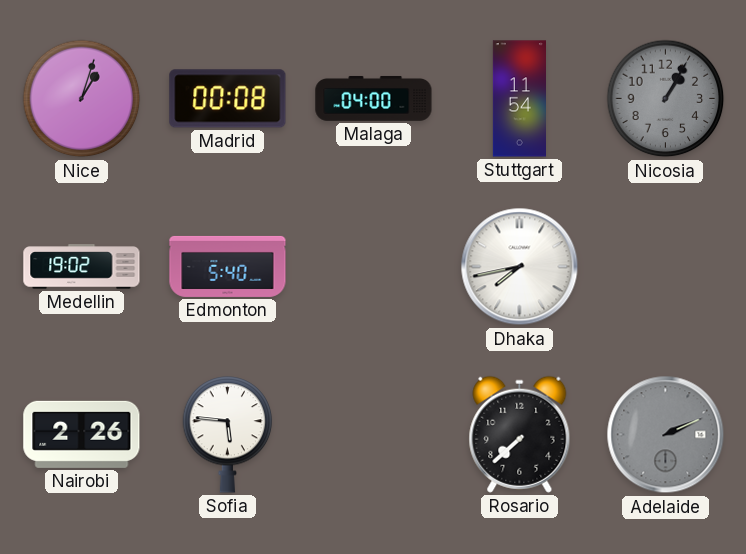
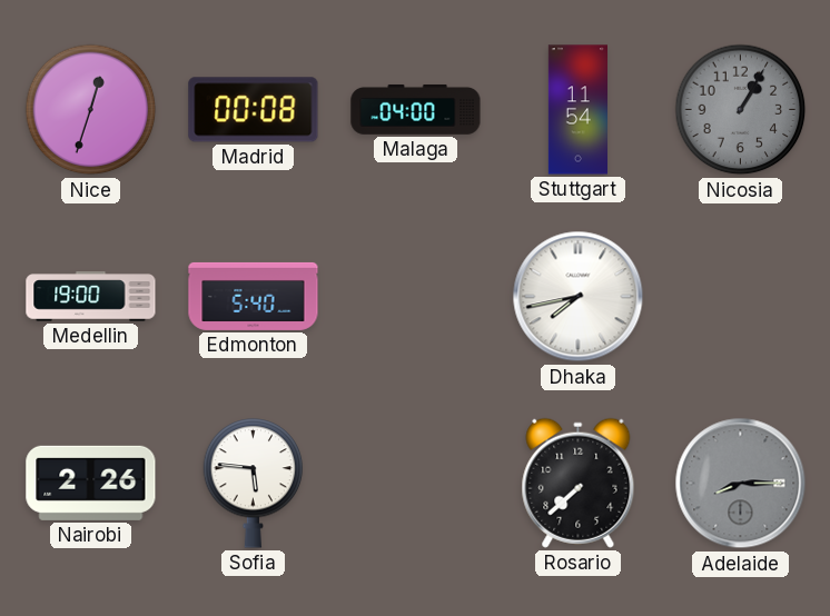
Nice: 1:03 -> 12:33
Medellin: 19:02 -> 19:00
Adelaide: 2:11 -> 8:15
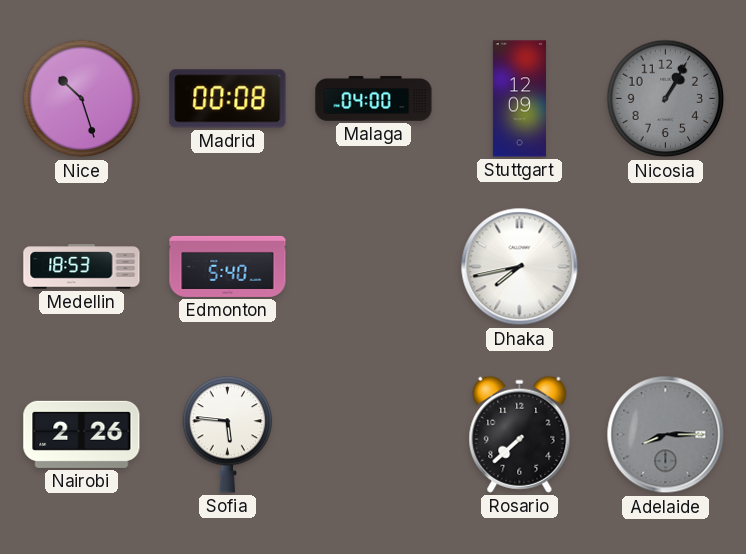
Nice: 12:33 -> 10:27
Stuttgart: 11:54 -> 12:09
Medellin: 19:00 -> 18:53
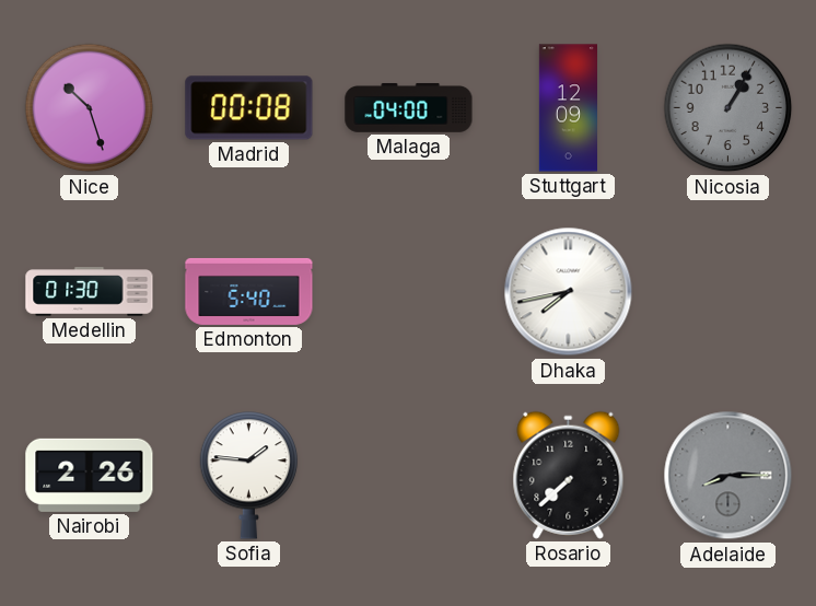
Medellin: 18:53 -> 01:30
Sofia: 5:46 -> 1:46
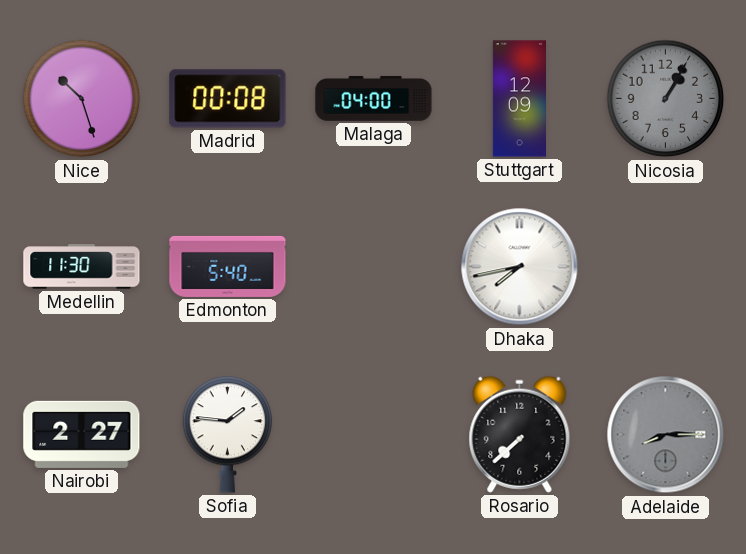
Medellin: 01:30 -> 11:30
Nairobi: 2:26 -> 2:27
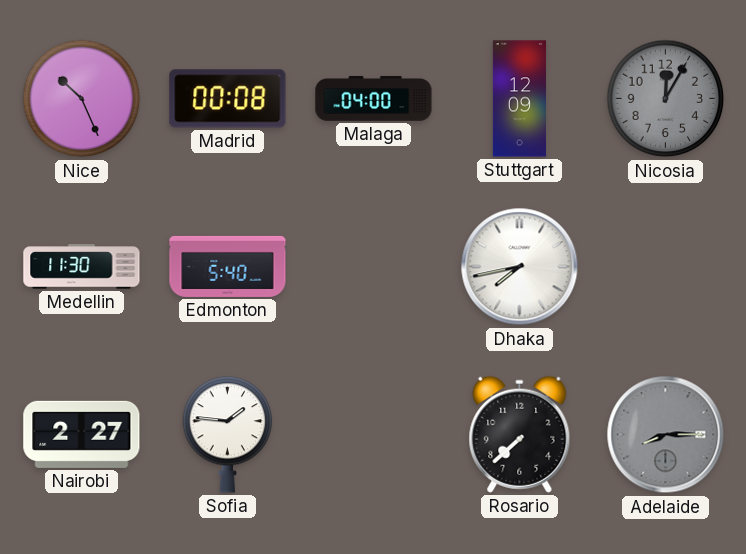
Nice: 10:27 -> 10:26
Nicosia: 1:05 -> 12:05
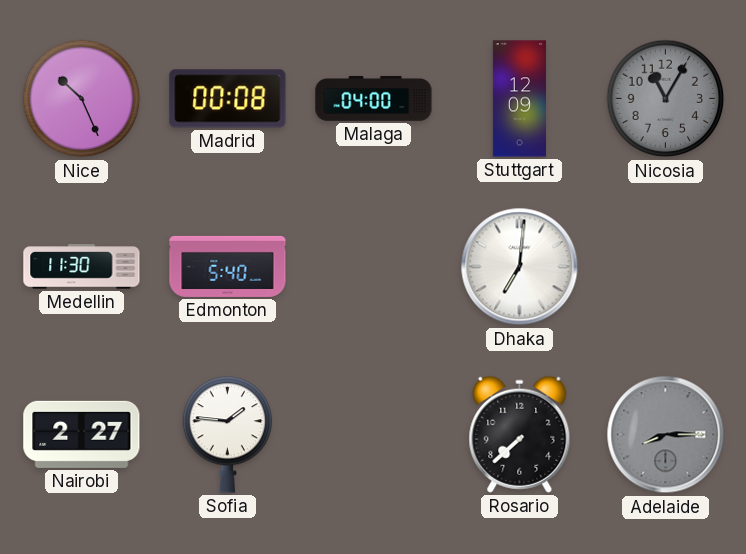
Nicosia: 12:05 -> 11:05
Dhaka: 7:43 -> 7:01
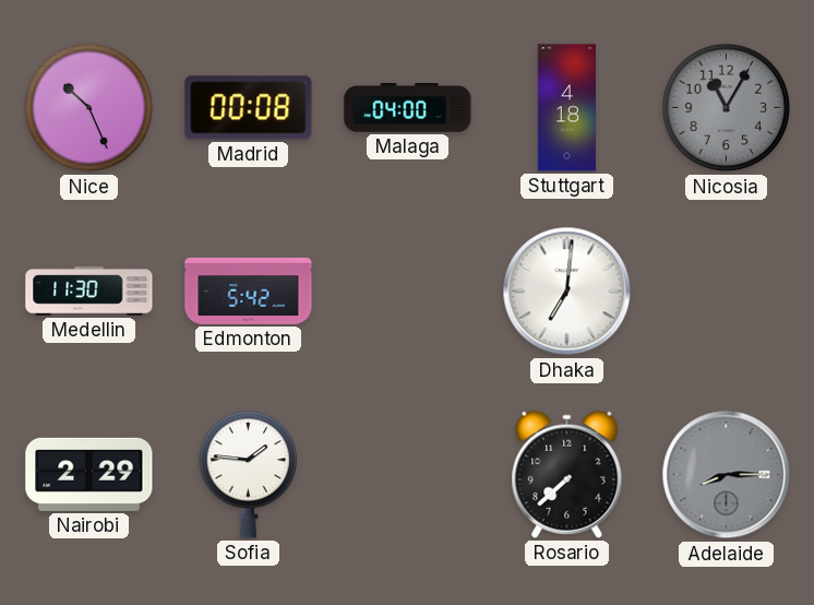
Stuttgart: 12:09 -> 4:18
Edmonton: 5:40 -> 5:42
Nairobi: 2:27 -> 2:29
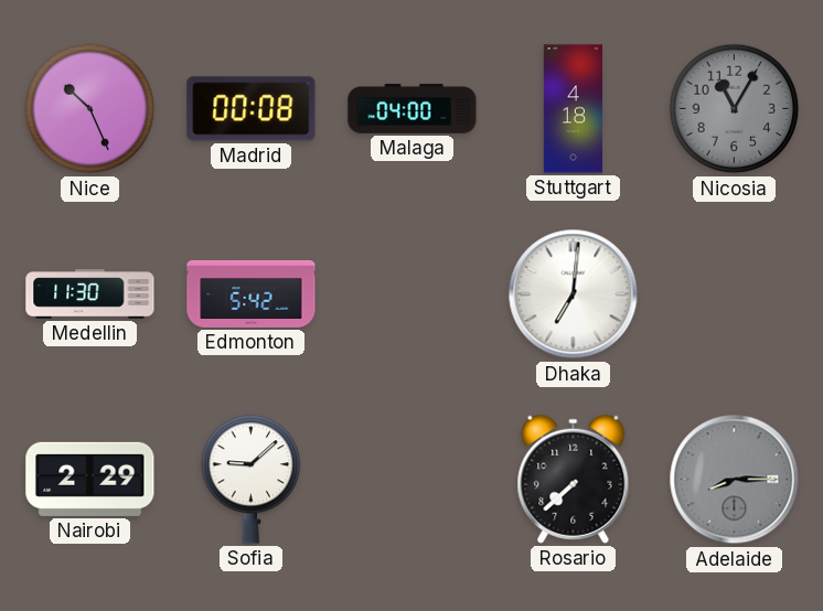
Sofia: 1:46 -> 9:08
